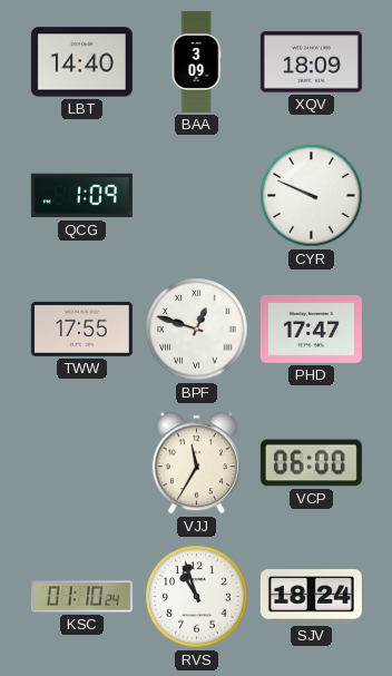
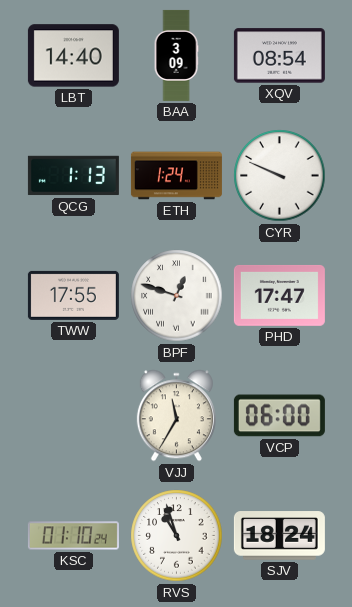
XQV: 18:09 -> 08:54
QCG: 1:09 -> 1:13
ETH: none -> 1:24
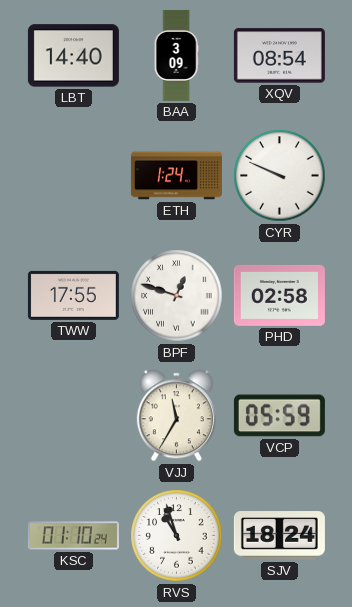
QCG: 1:13 -> none
PHD: 17:47 -> 02:58
VCP: 06:00 -> 05:59
